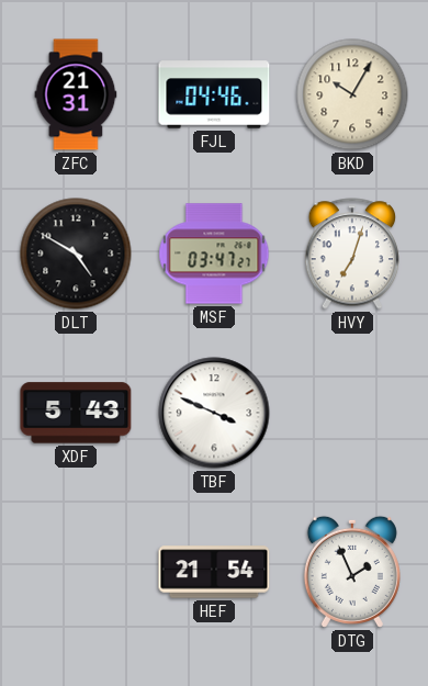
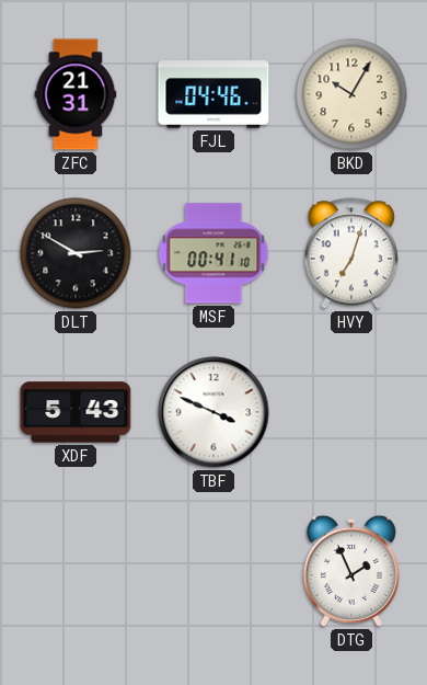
DLT: 4:50 -> 2:50
MSF: 03:47 -> 00:41
HEF: 21:54 -> none
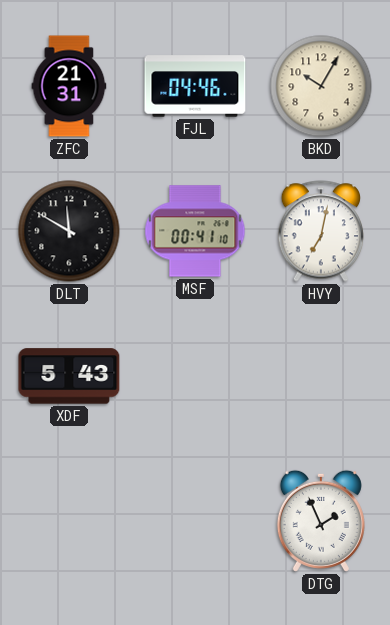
DLT: 2:50 -> 11:50
HVY: 7:03 -> 7:02
TBF: 3:49 -> none
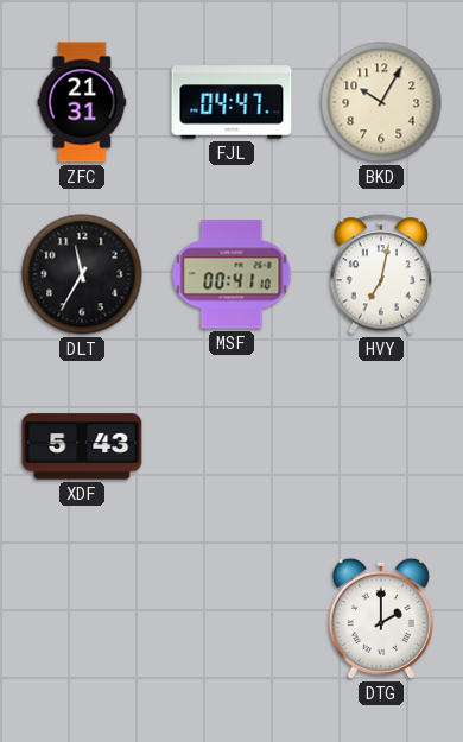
FJL: 04:46 -> 04:47
DLT: 11:50 -> 11:35
DTG: 1:56 -> 2:00
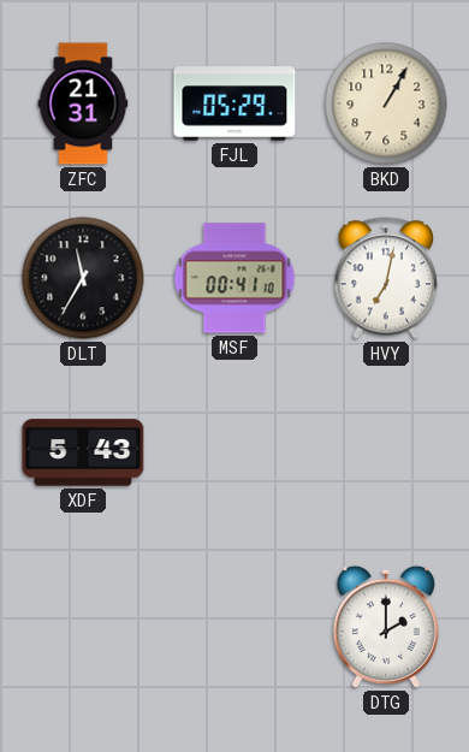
FJL: 04:47 -> 05:29
BKD: 10:05 -> 1:05
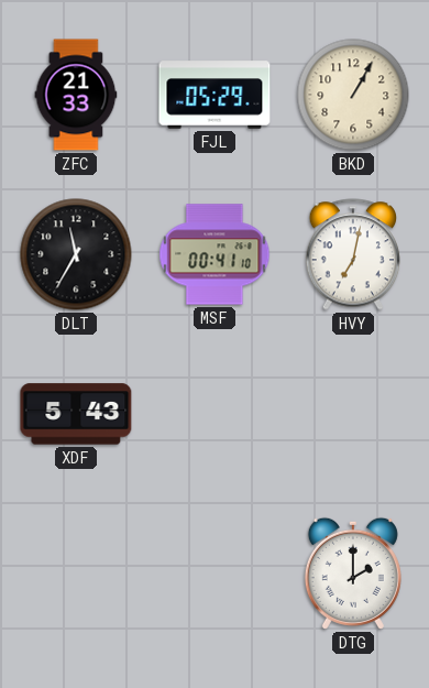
ZFC: 21:31 -> 21:33
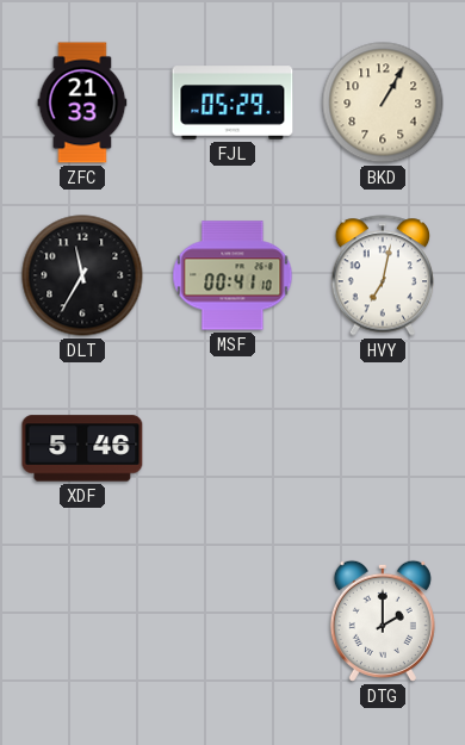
XDF: 5:43 -> 5:46
